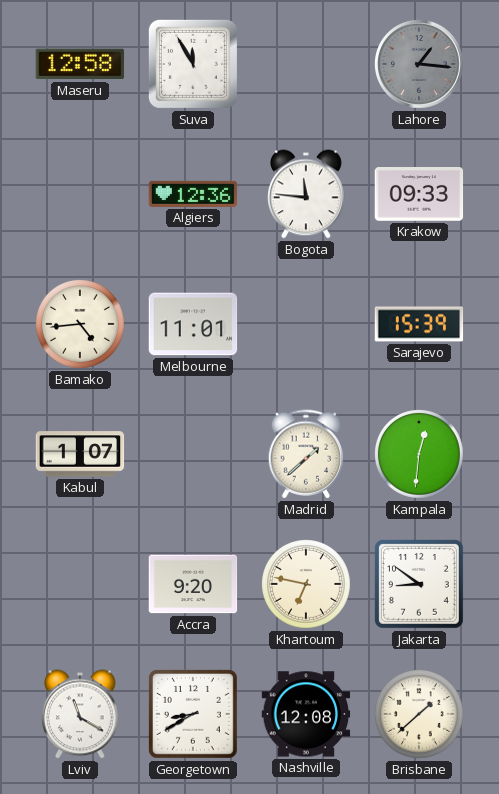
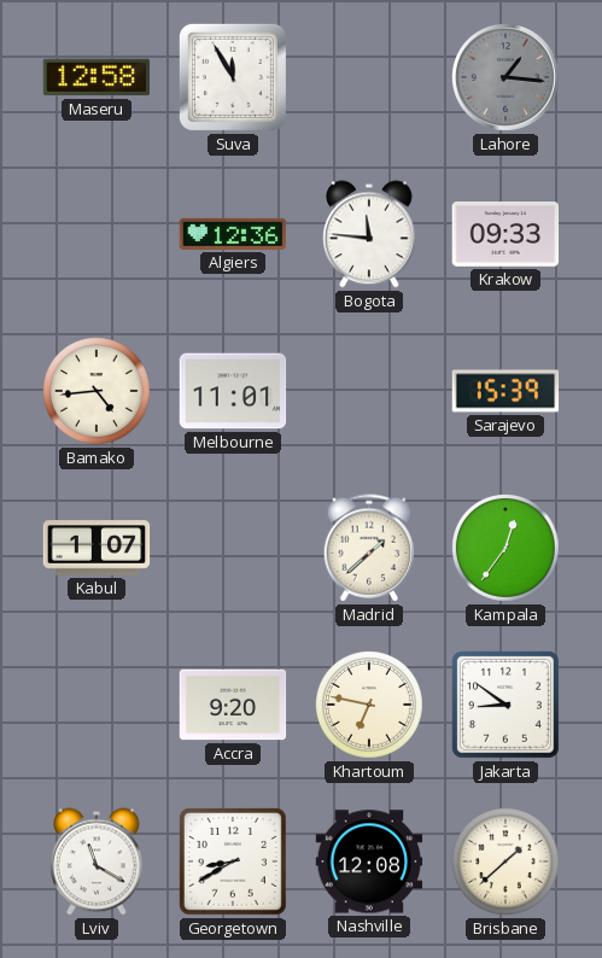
Kampala: 12:31 -> 12:36
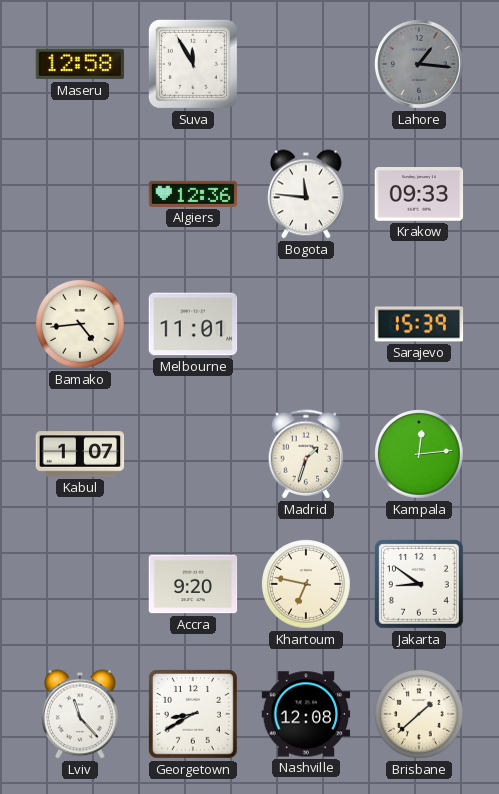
Madrid: 1:38 -> 1:33
Kampala: 12:36 -> 12:14
Lviv: 11:20 -> 11:23
